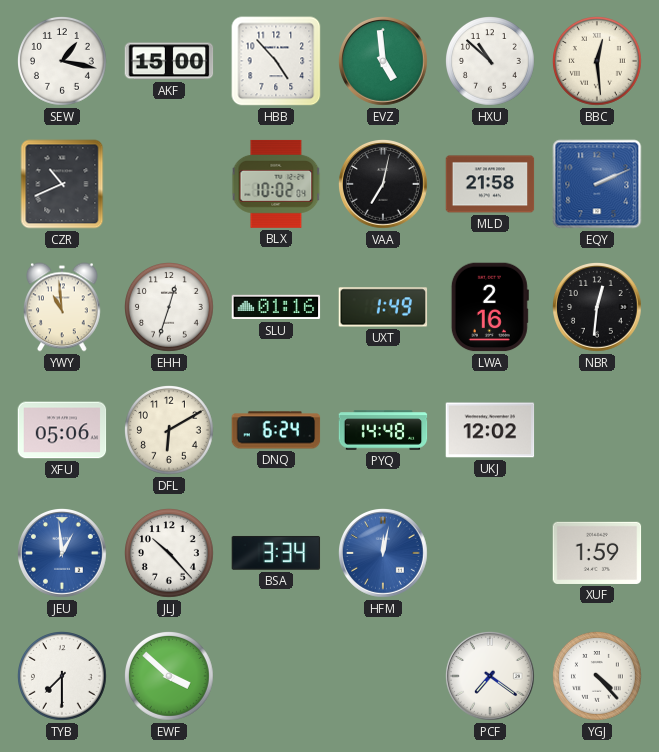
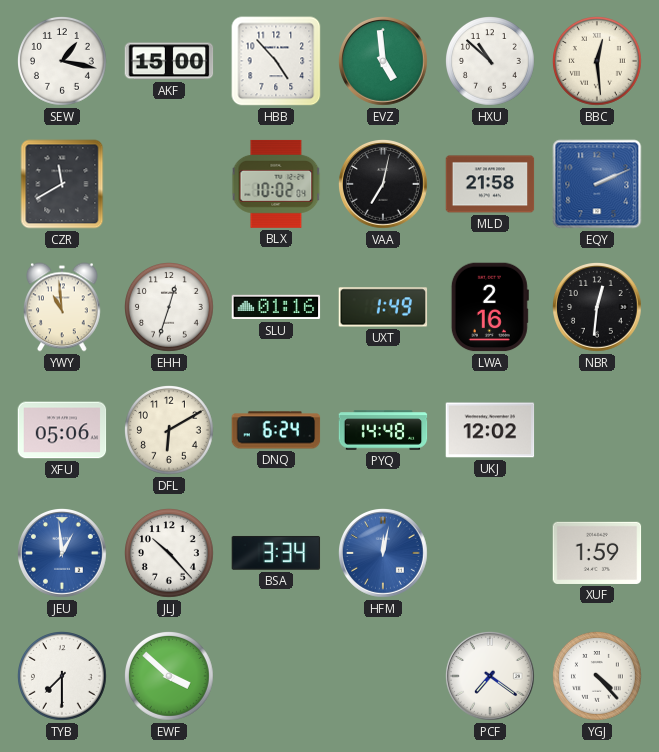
CZR: 10:41 -> 11:40
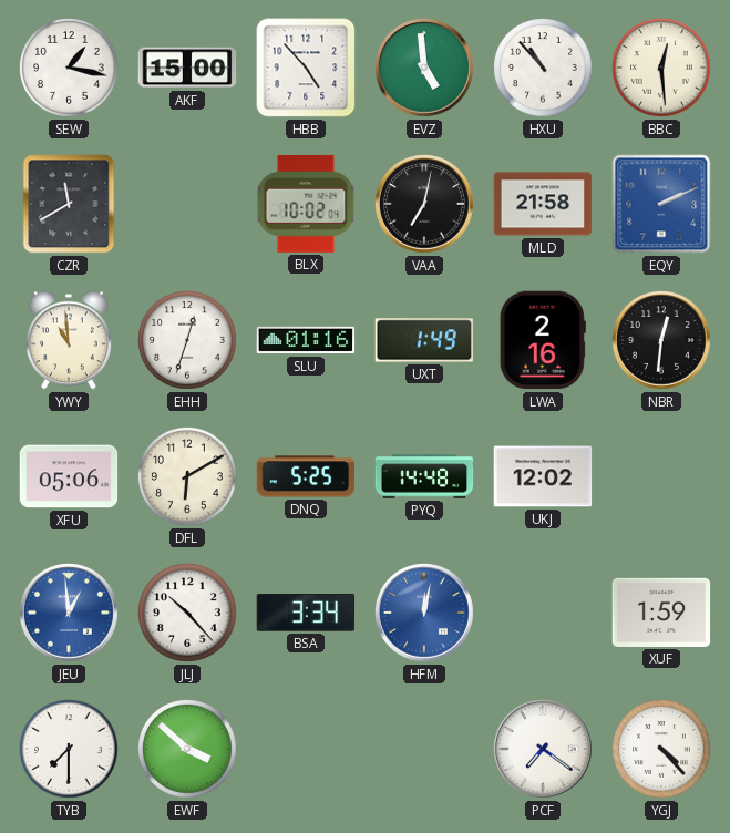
HXU: 10:52 -> 10:53
DNQ: 6:24 -> 5:25
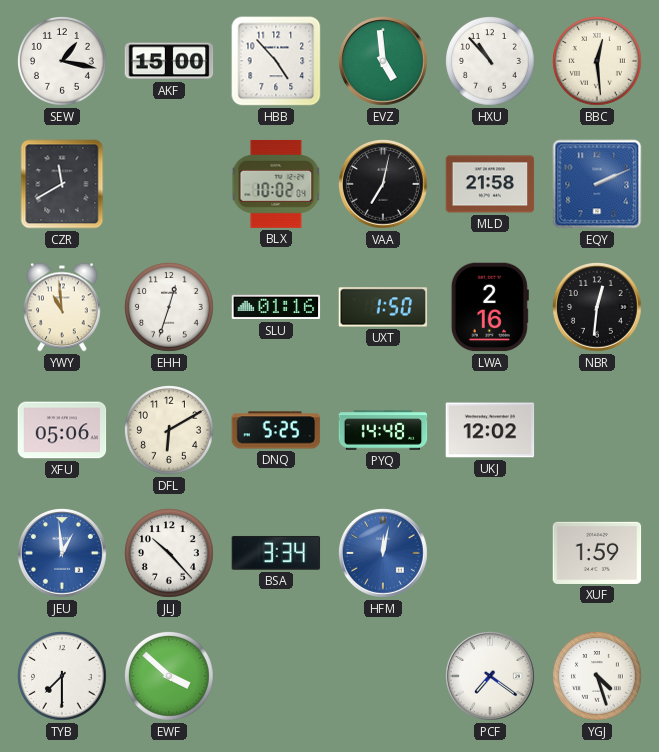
UXT: 1:49 -> 1:50
YGJ: 4:23 -> 4:27
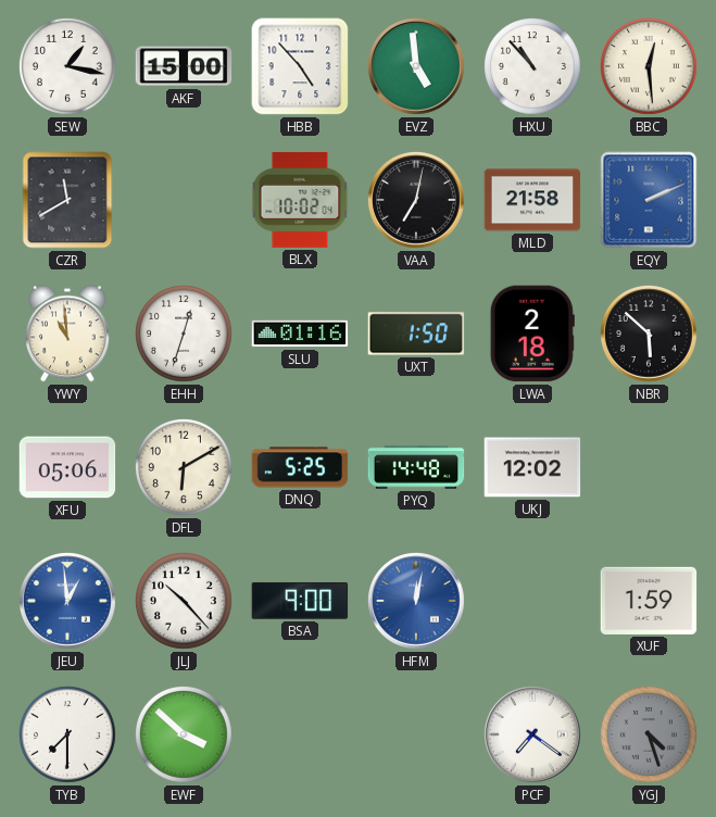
LWA: 2:16 -> 2:18
NBR: 12:31 -> 5:52
BSA: 3:34 -> 9:00
YGJ dial: white -> grey
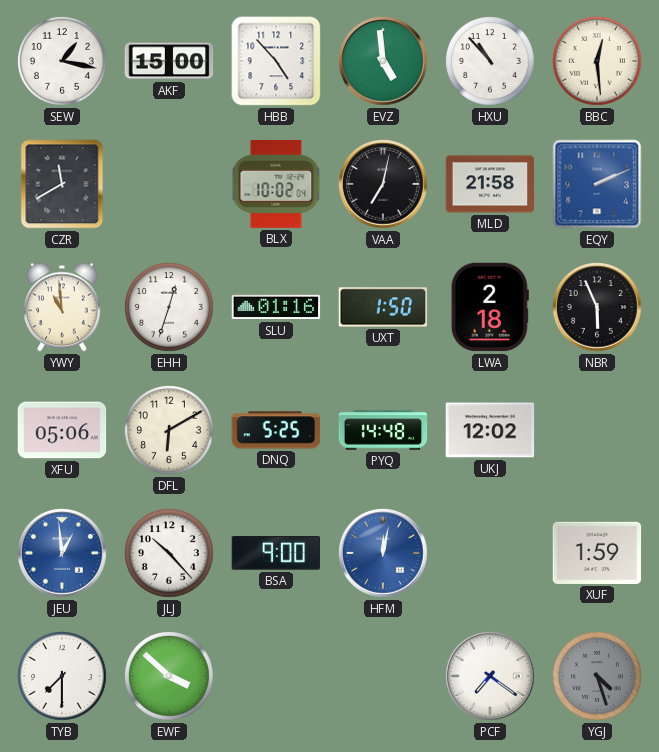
NBR: 5:52 -> 5:56
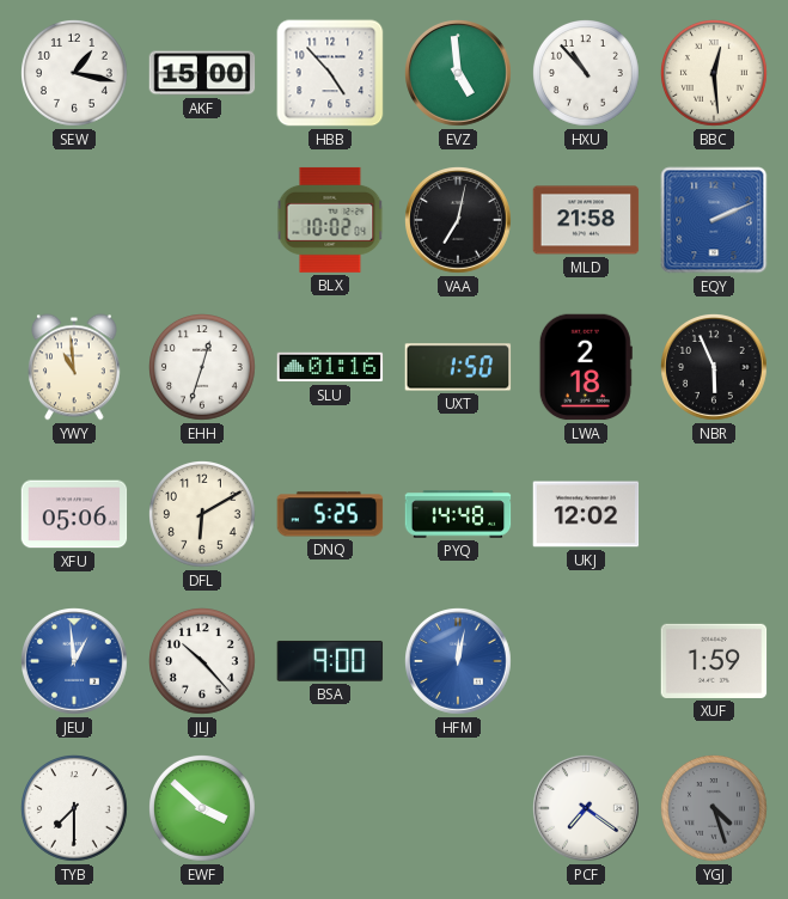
CZR: 11:40 -> none
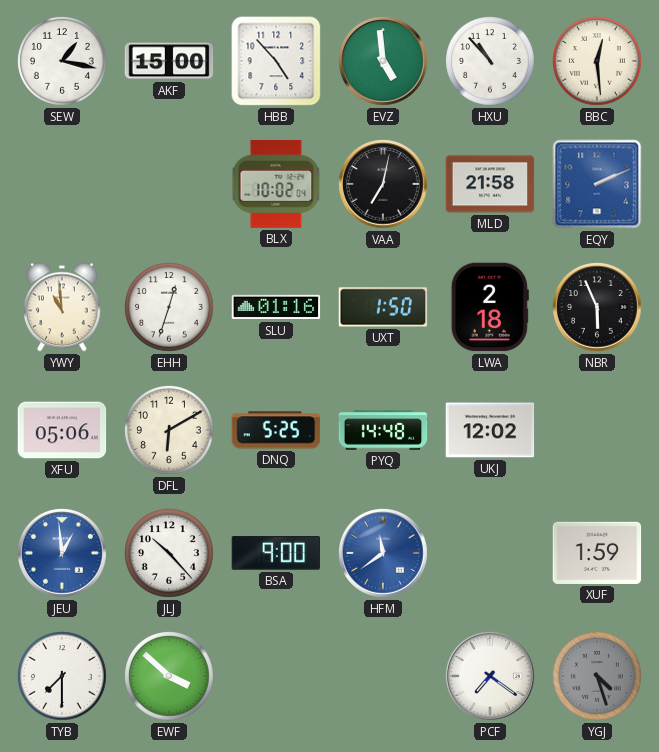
HFM: 12:02 -> 11:39
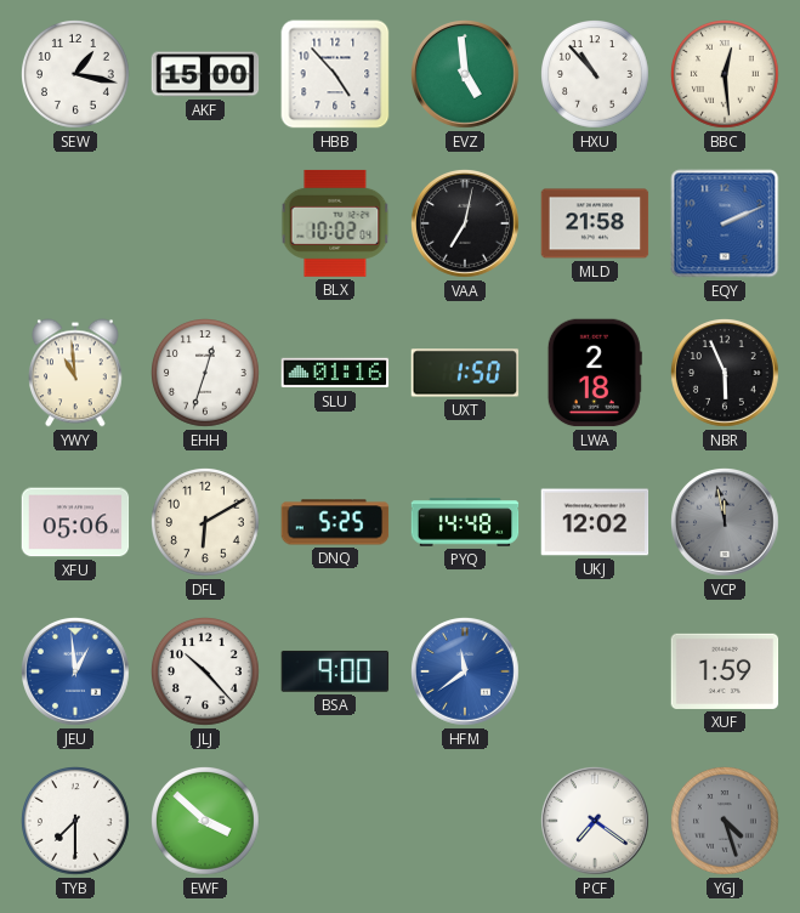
VCP: none -> 11:58
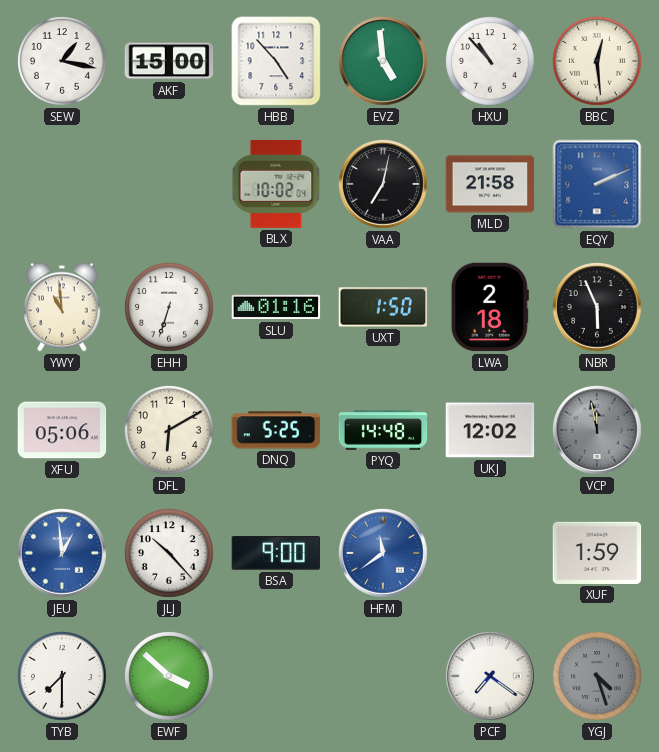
EHH: 12:33 -> 6:33
